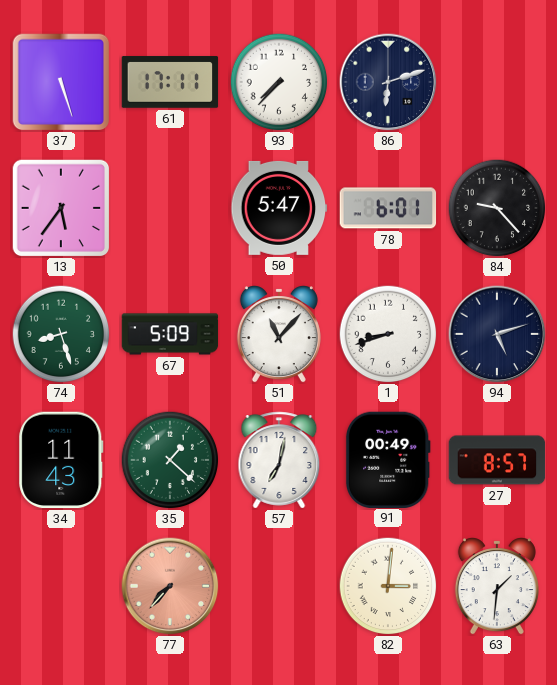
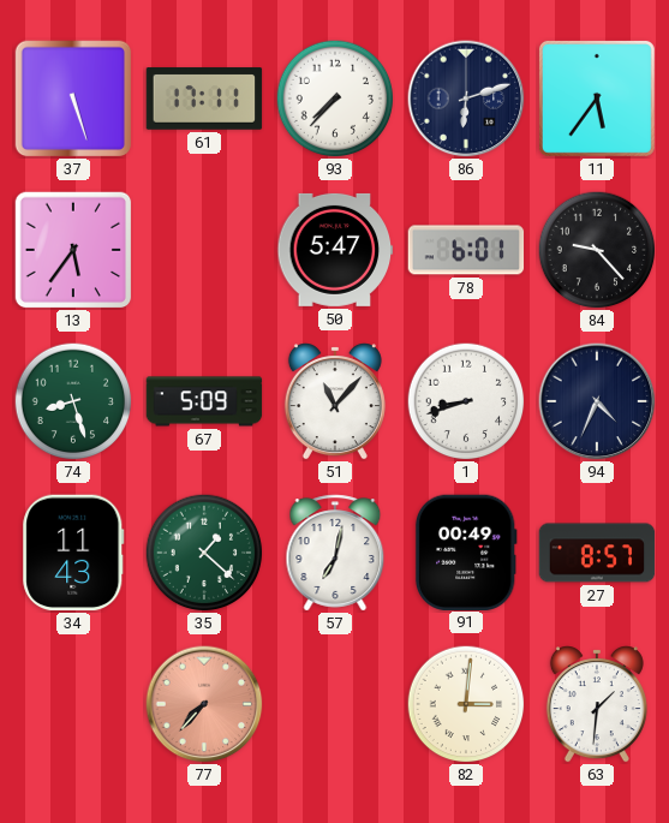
11: none -> 5:36
94: 5:12 -> 4:34
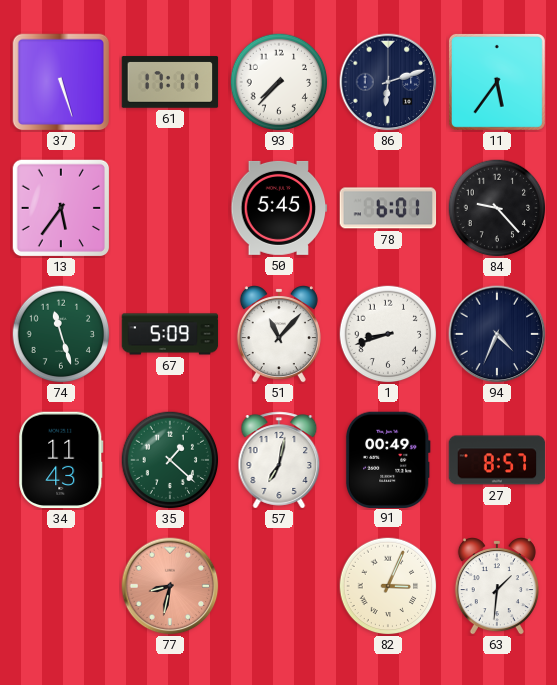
50: 5:47 -> 5:45
74: 8:27 -> 11:27
77: 7:37 -> 8:32
82: 3:01 -> 3:04
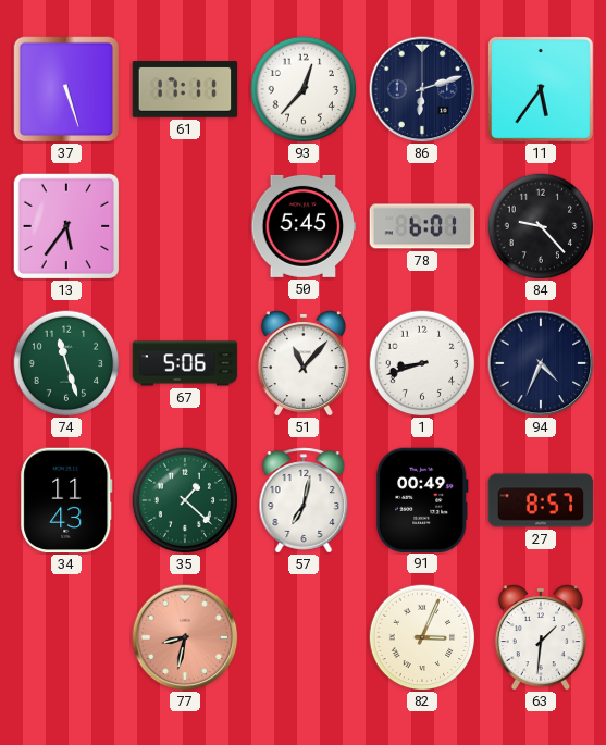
93: 7:37 -> 12:37
67: 5:09 -> 5:06
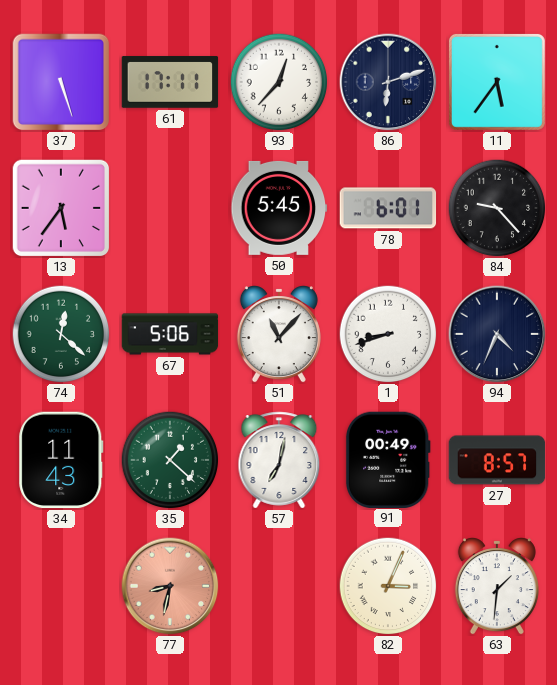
74: 11:27 -> 12:22
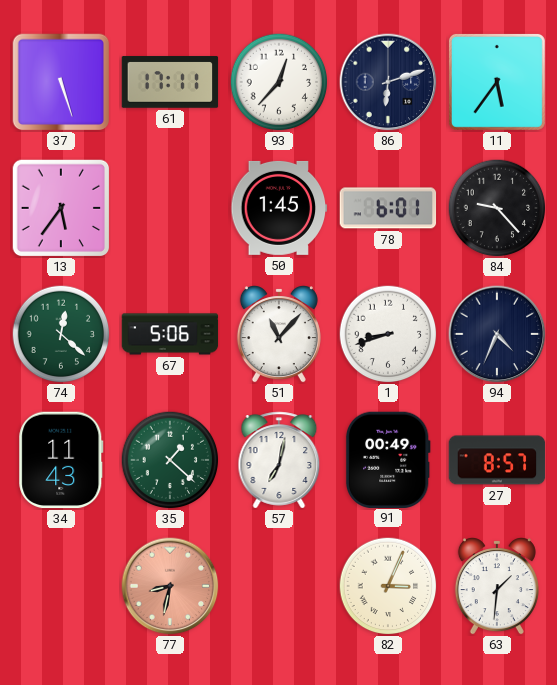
50: 5:45 -> 1:45
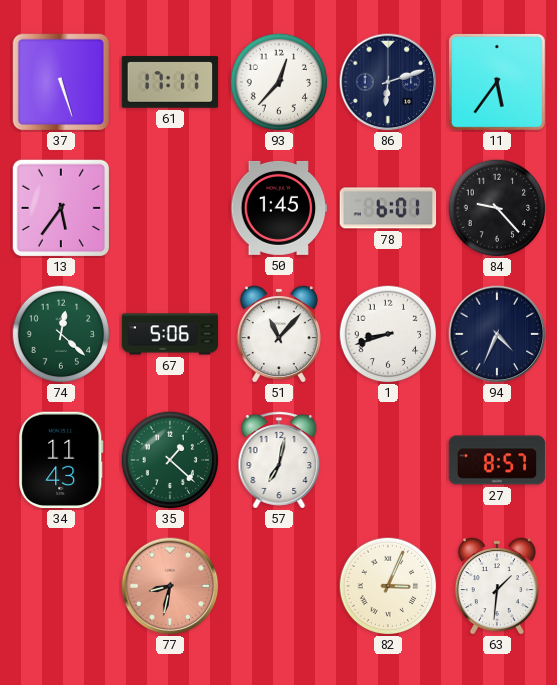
91: 00:49 -> none
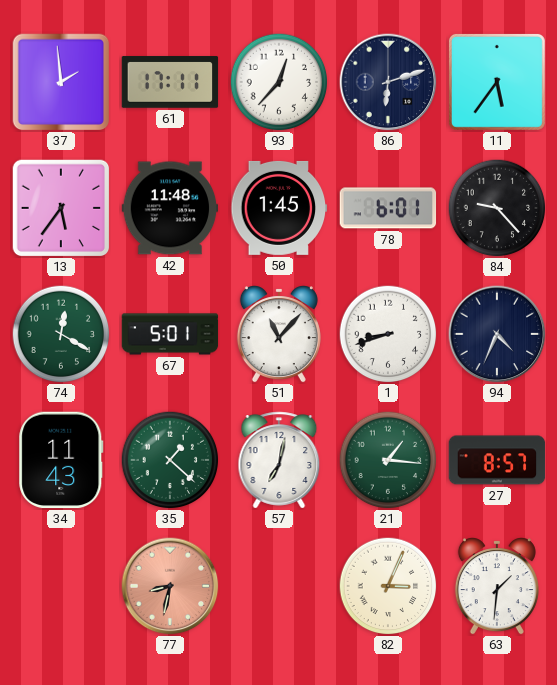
37: 5:27 -> 1:59
42: none -> 11:48
74: 12:22 -> 12:20
67: 5:06 -> 5:01
21: none -> 1:16
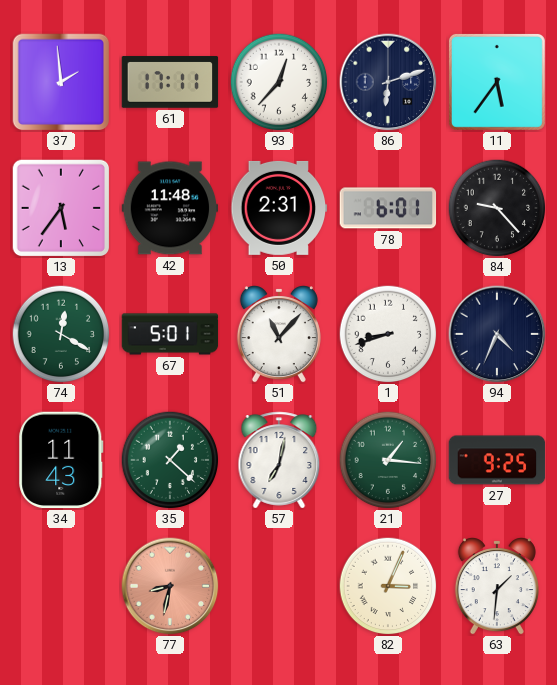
50: 1:45 -> 2:31
27: 8:57 -> 9:25
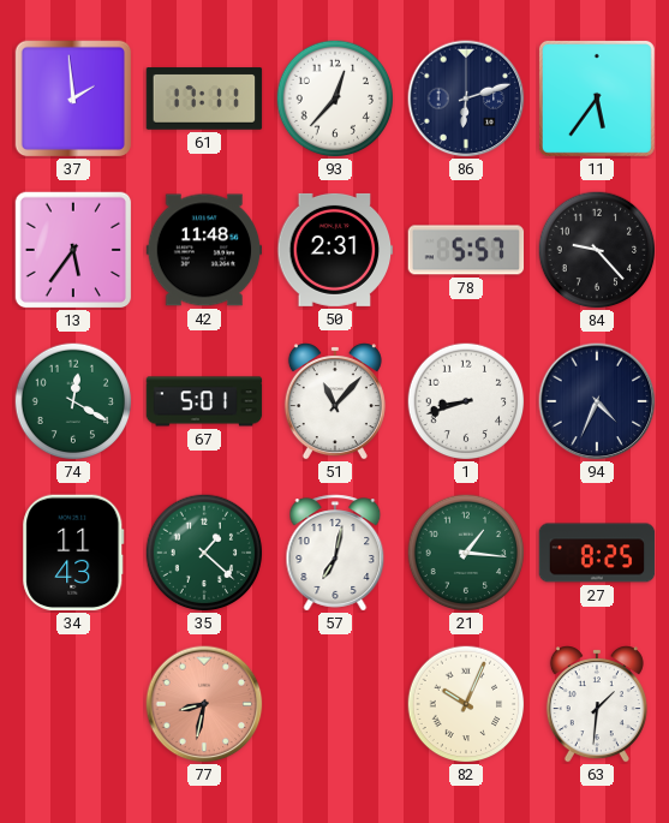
78: 6:01 -> 5:57
27: 9:25 -> 8:25
82: 3:04 -> 10:04
